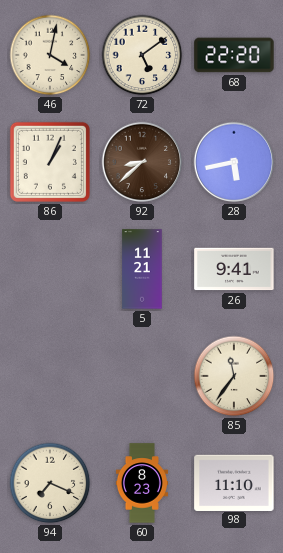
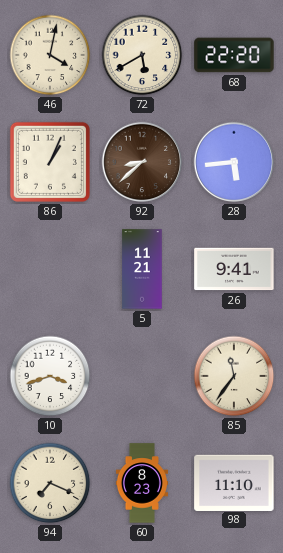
72: 5:09 -> 5:40
28: 5:43 -> 5:44
10: none -> 3:42
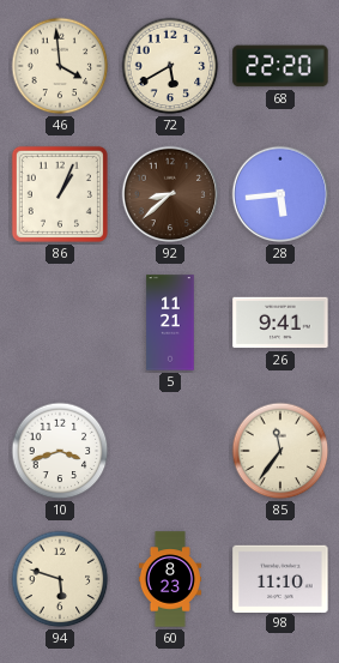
46: 4:02 -> 3:59
94: 7:19 -> 5:48
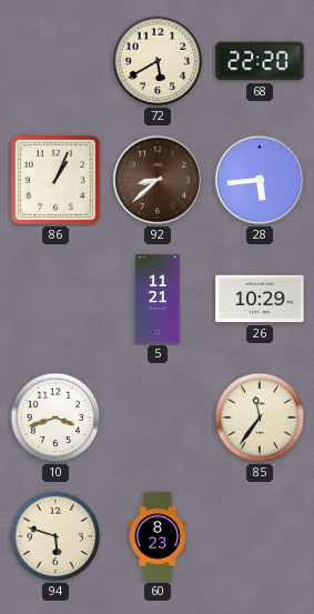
46: 3:59 -> none
26: 9:41 -> 10:29
98: 11:10 -> none
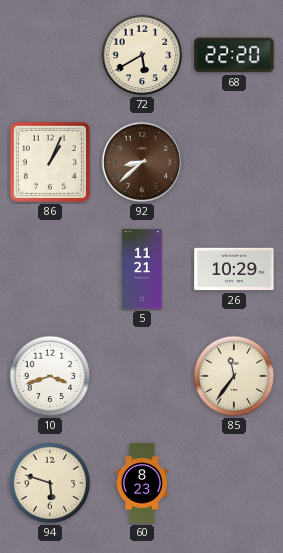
28: 5:44 -> none
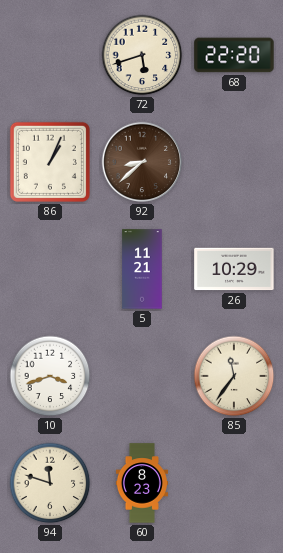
72: 5:40 -> 5:42
94: 5:48 -> 11:48
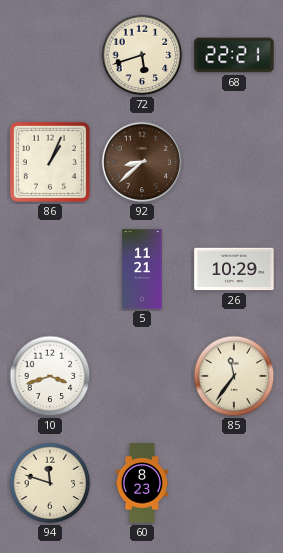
68: 22:20 -> 22:21
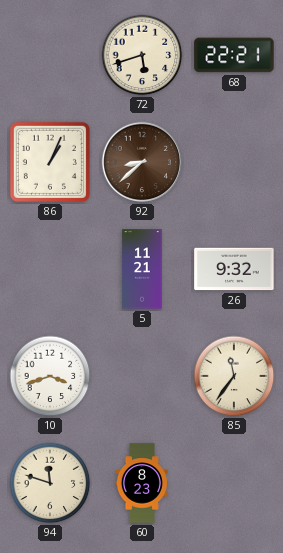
26: 10:29 -> 9:32
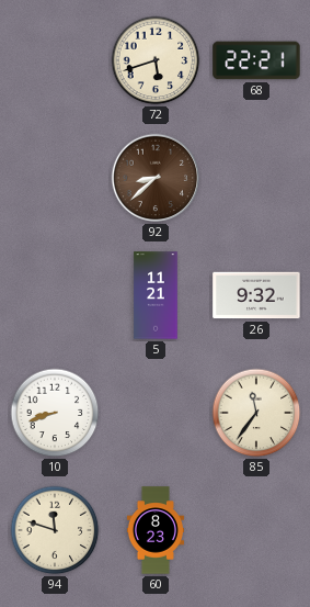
86: 1:04 -> none
10: 3:42 -> 8:42
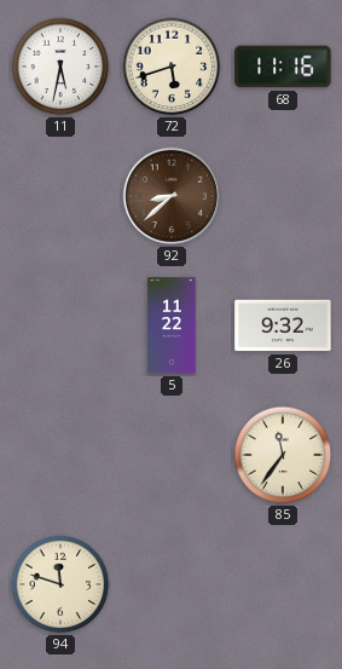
11: none -> 5:32
68: 22:21 -> 11:16
5: 11:21 -> 11:22
10: 8:42 -> none
60: 8:23 -> none
